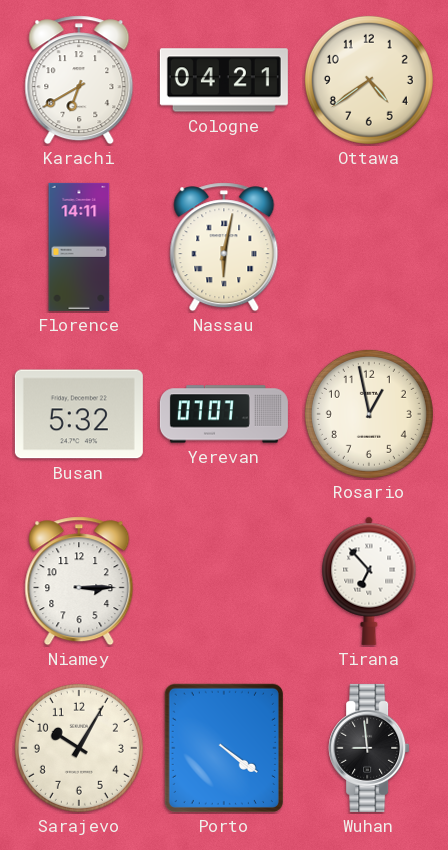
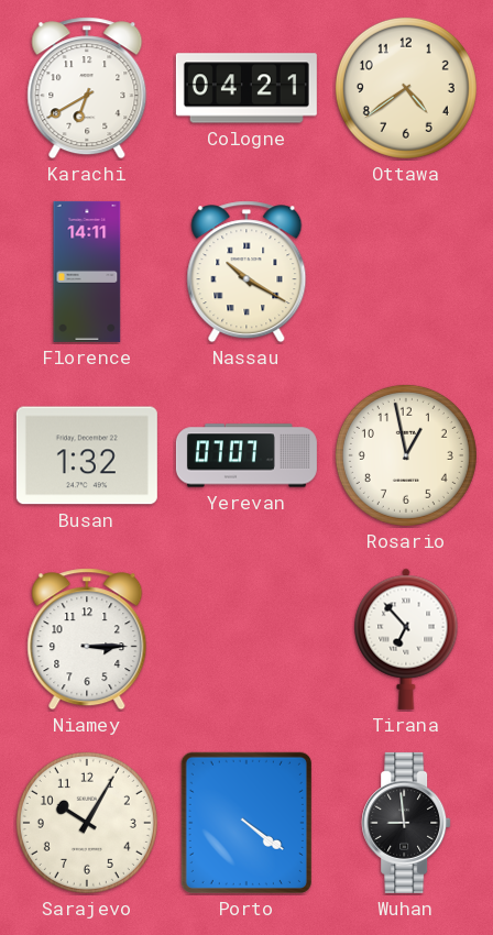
Nassau: 6:02 -> 10:20
Busan: 5:32 -> 1:32
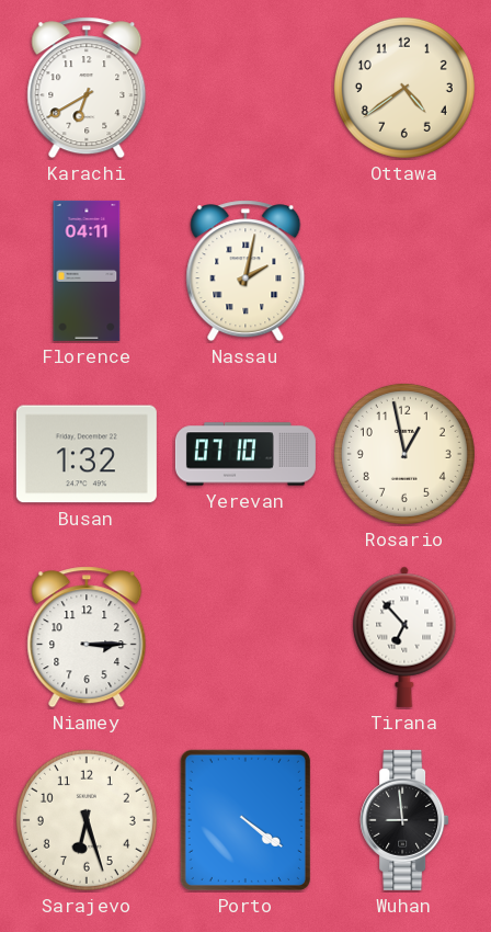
Cologne: 04:21 -> none
Florence: 14:11 -> 04:11
Nassau: 10:20 -> 2:02
Yerevan: 07:07 -> 07:10
Sarajevo: 10:05 -> 6:27
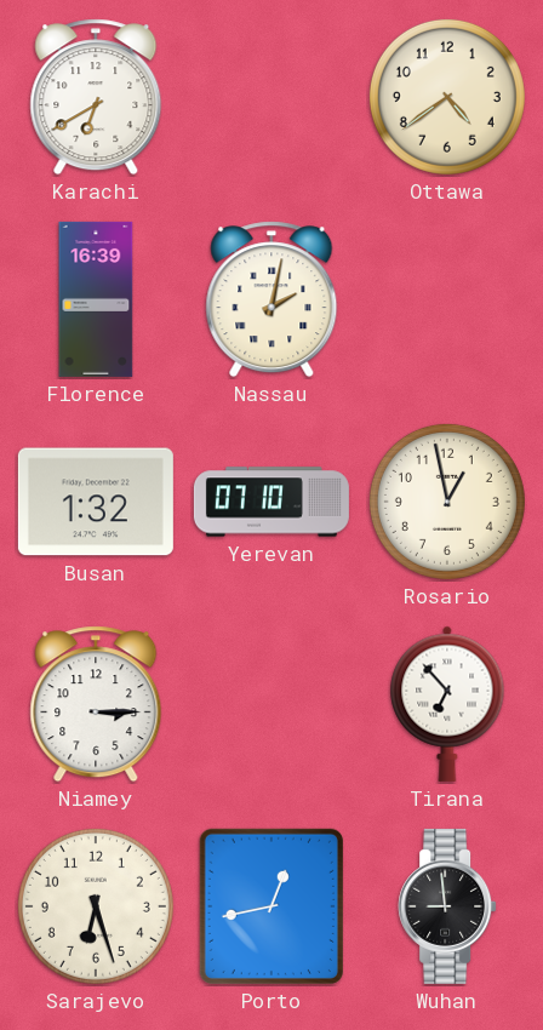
Florence: 04:11 -> 16:39
Porto: 4:21 -> 12:43
